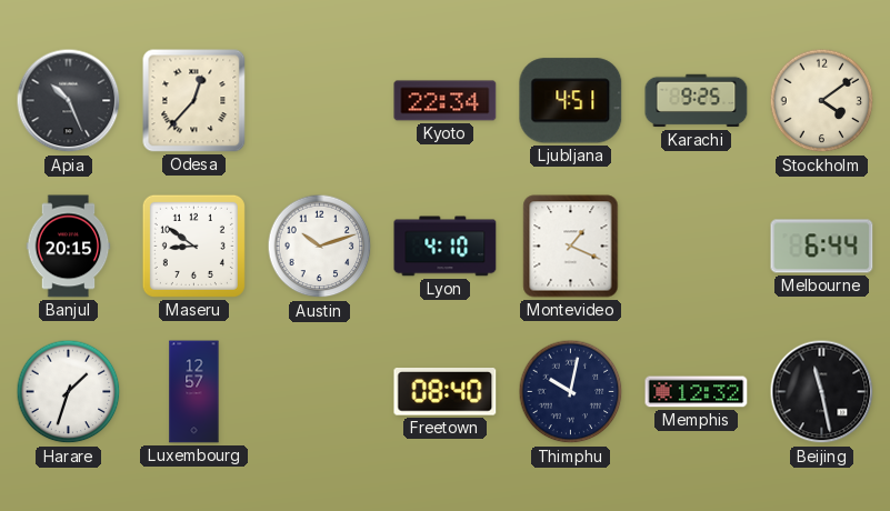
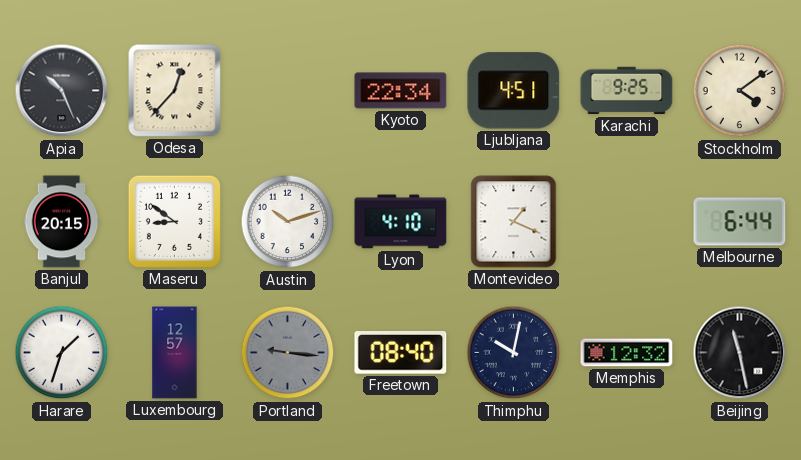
Portland: none -> 9:16
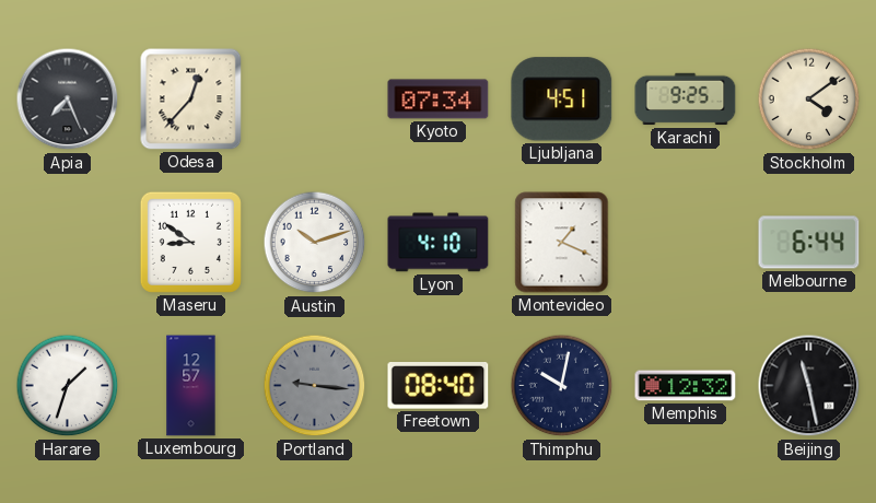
Apia: 10:26 -> 7:26
Kyoto: 22:34 -> 07:34
Banjul: 20:15 -> none
